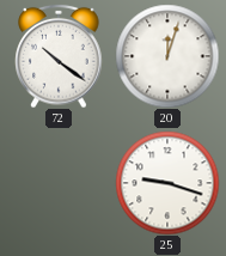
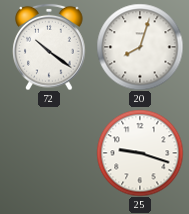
20: 12:03 -> 8:03
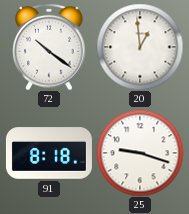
20: 8:03 -> 12:59
91: none -> 8:18
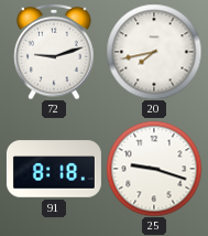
72: 10:21 -> 9:12
20: 12:59 -> 7:43
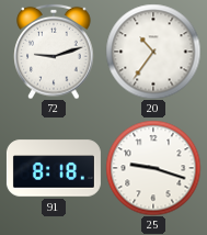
20: 7:43 -> 10:36
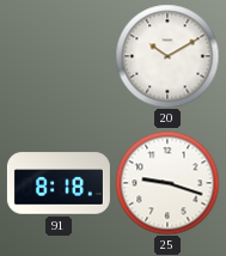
72: 9:12 -> none
20: 10:36 -> 10:10
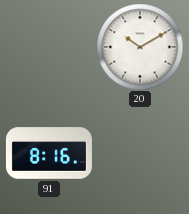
91: 8:18 -> 8:16
25: 9:18 -> none
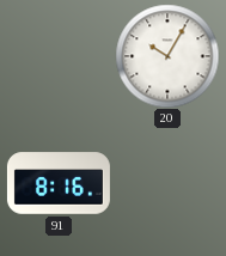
20: 10:10 -> 10:05
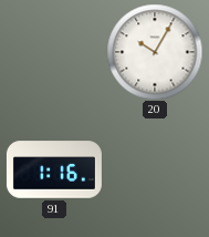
91: 8:16 -> 1:16
